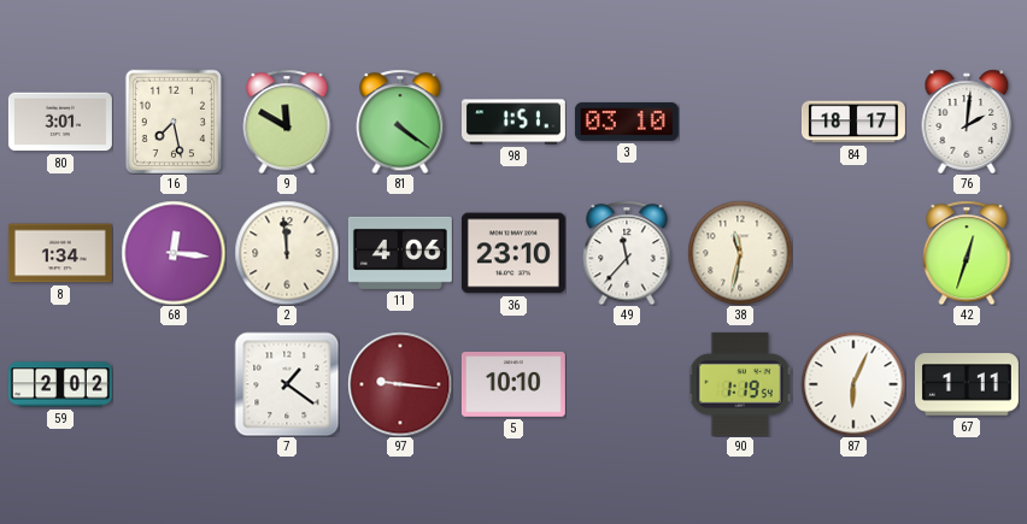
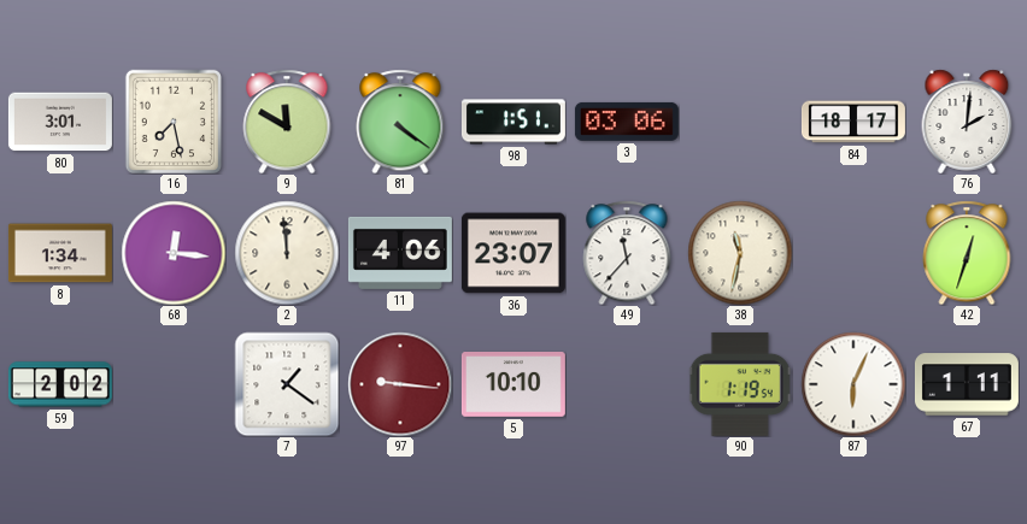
3: 03:10 -> 03:06
36: 23:10 -> 23:07
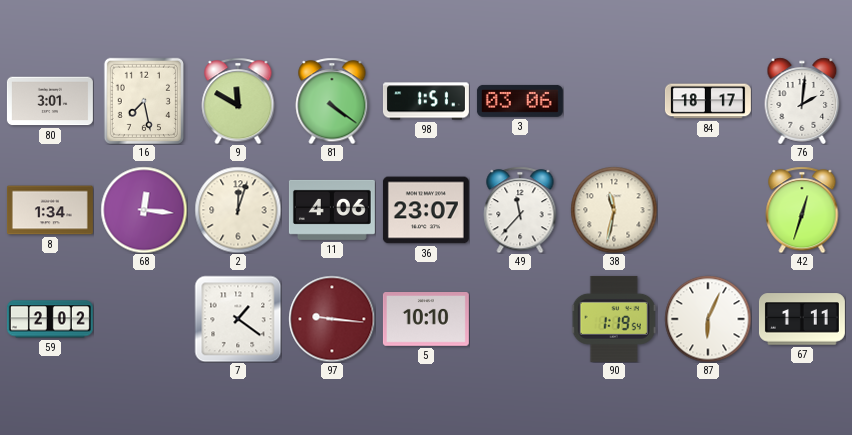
2: 11:59 -> 12:03
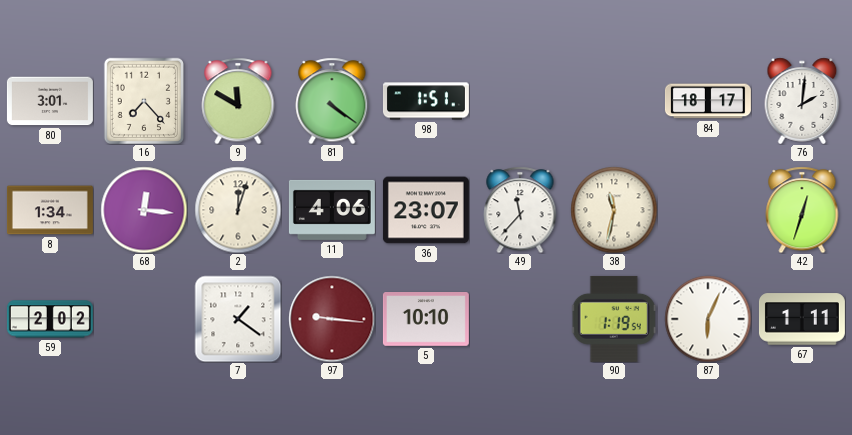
16: 7:28 -> 7:23
3: 03:06 -> none
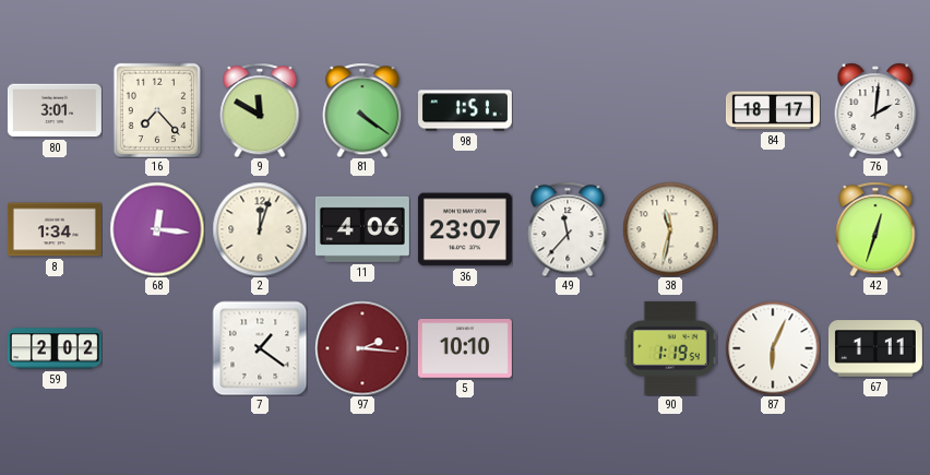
97: 9:16 -> 2:16
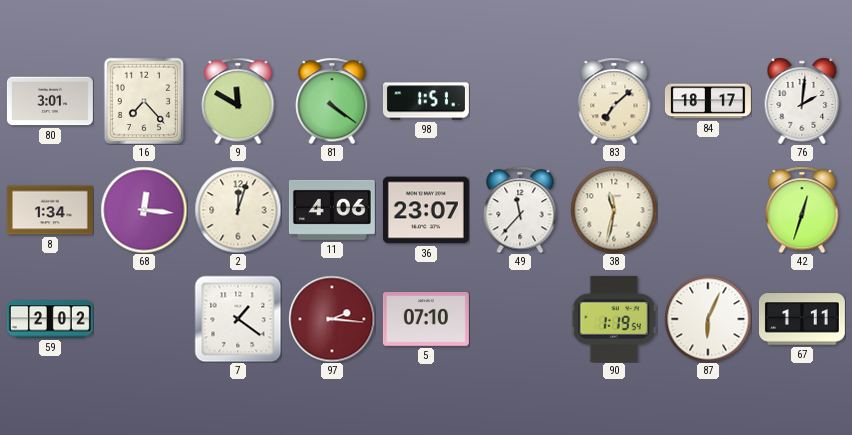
83: none -> 7:08
5: 10:10 -> 07:10
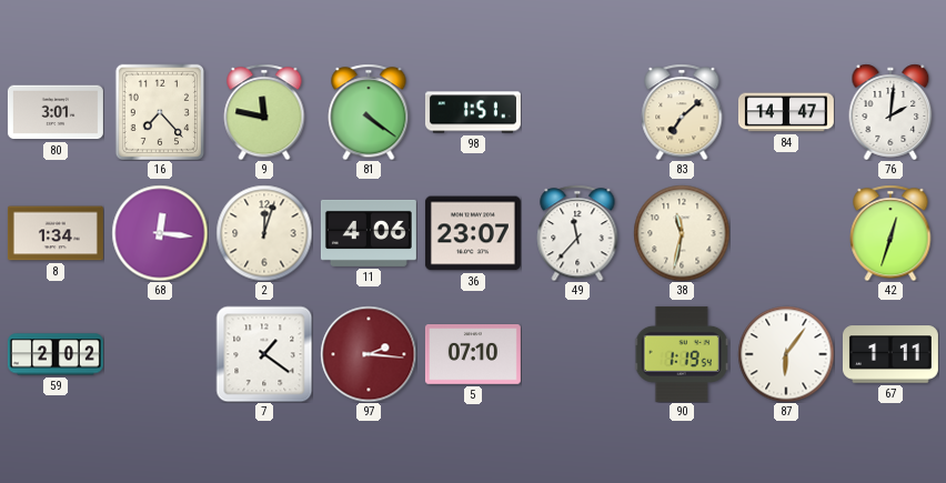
9: 11:50 -> 11:47
84: 18:17 -> 14:47
87: 6:04 -> 6:06
